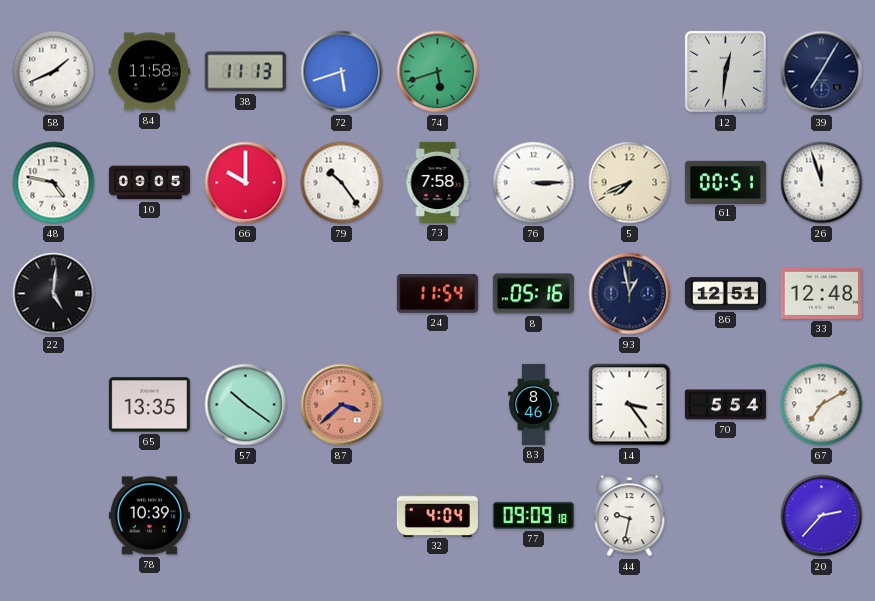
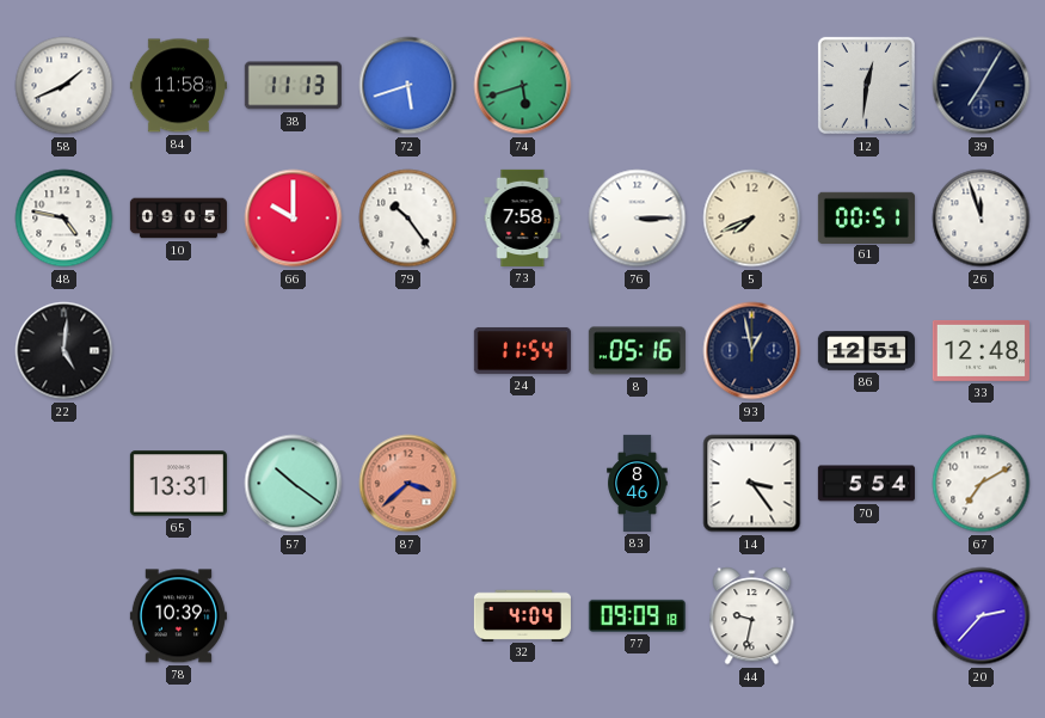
65: 13:35 -> 13:31
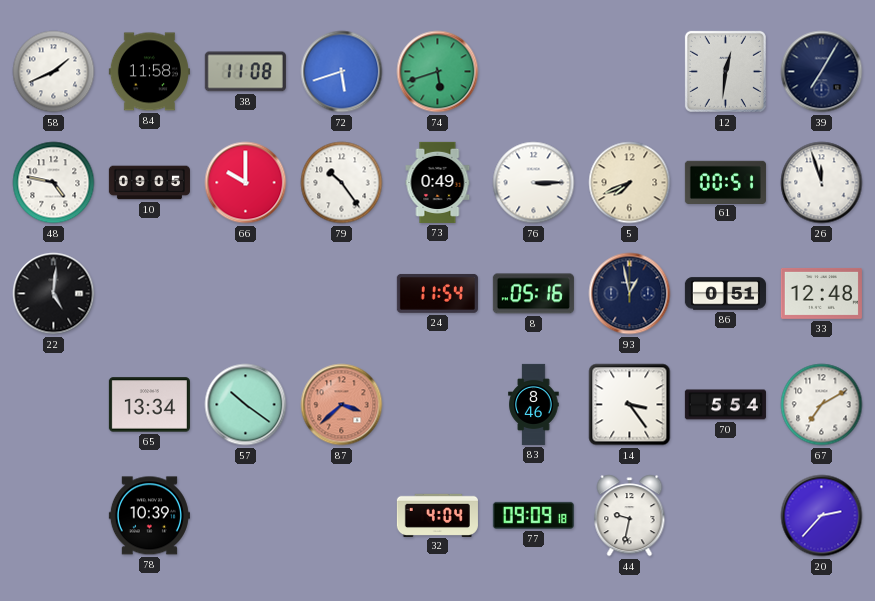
38: 11:13 -> 11:08
73: 7:58 -> 0:49
86: 12:51 -> 0:51
65: 13:31 -> 13:34
